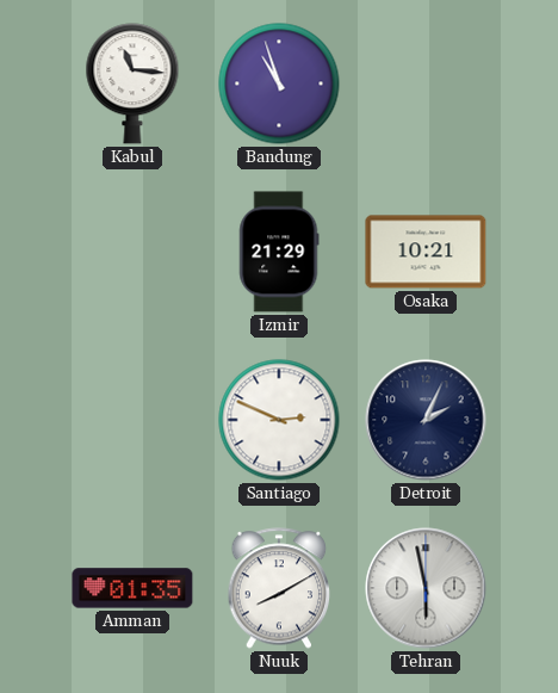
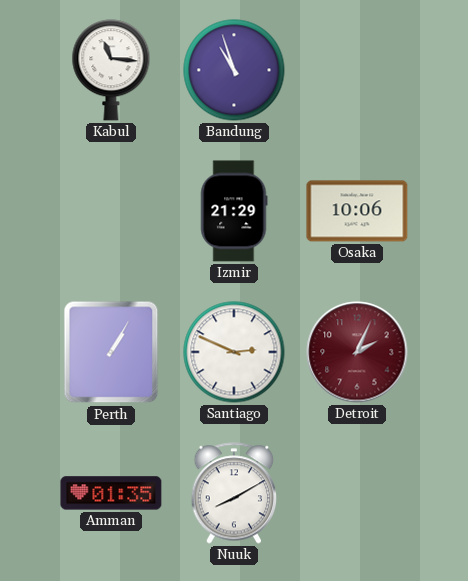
Osaka: 10:21 -> 10:06
Perth: none -> 1:05
Detroit dial: navy -> burgundy
Tehran: 5:58 -> none
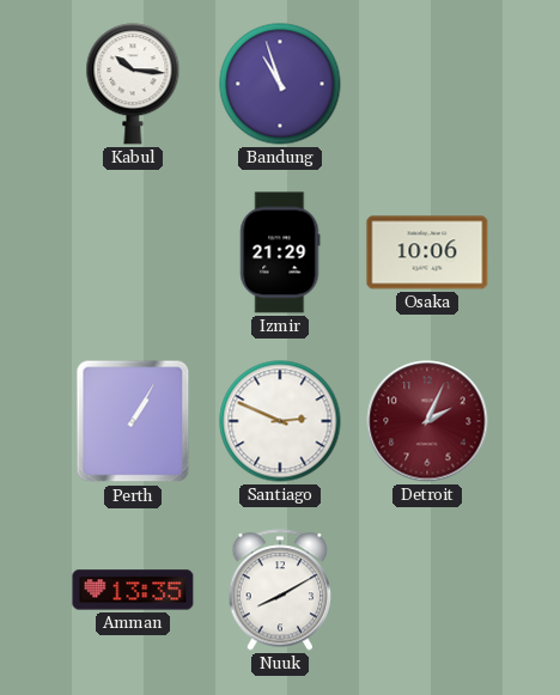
Kabul: 11:16 -> 10:16
Amman: 01:35 -> 13:35
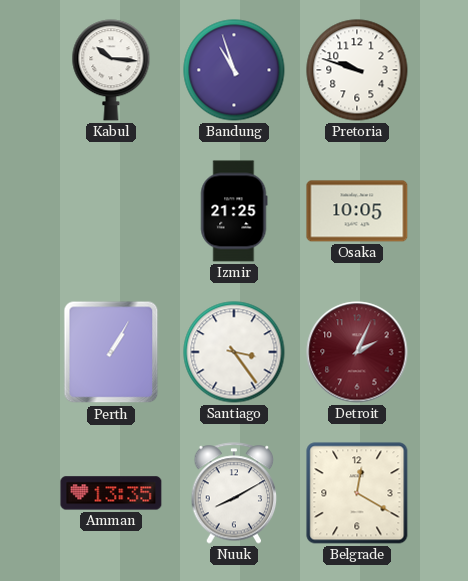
Pretoria: none -> 9:48
Izmir: 21:29 -> 21:25
Osaka: 10:06 -> 10:05
Santiago: 2:49 -> 3:24
Belgrade: none -> 12:20
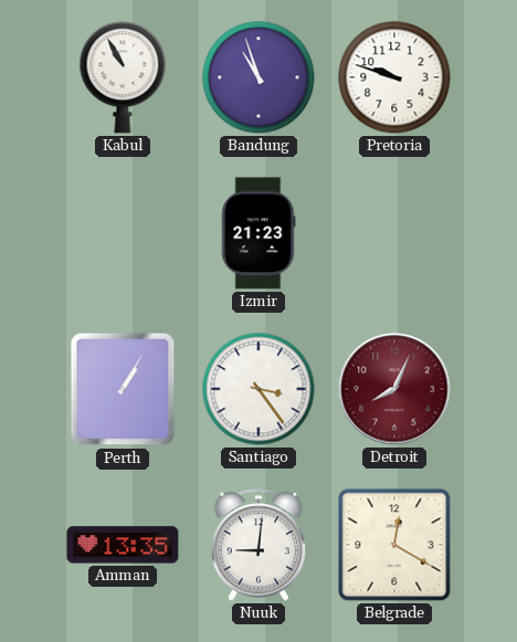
Kabul: 10:16 -> 10:55
Izmir: 21:25 -> 21:23
Osaka: 10:05 -> none
Detroit: 2:04 -> 8:04
Nuuk: 8:10 -> 9:01
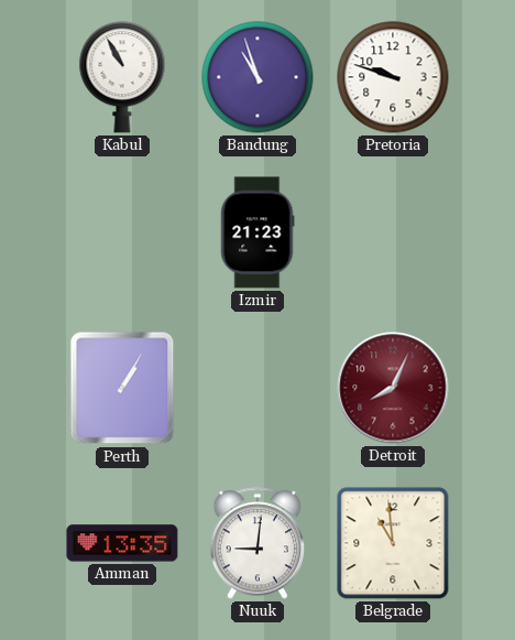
Santiago: 3:24 -> none
Belgrade: 12:20 -> 10:59
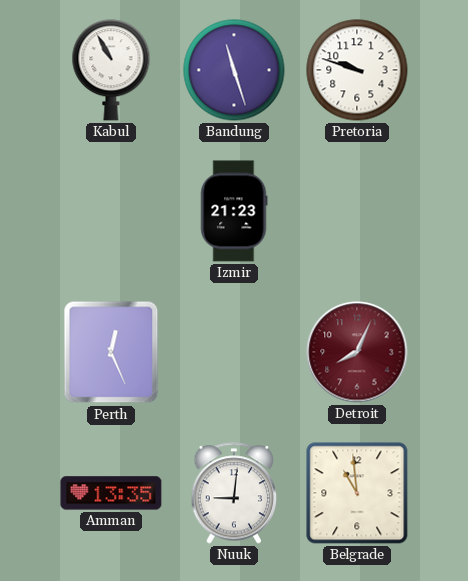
Bandung: 10:57 -> 11:27
Perth: 1:05 -> 12:26
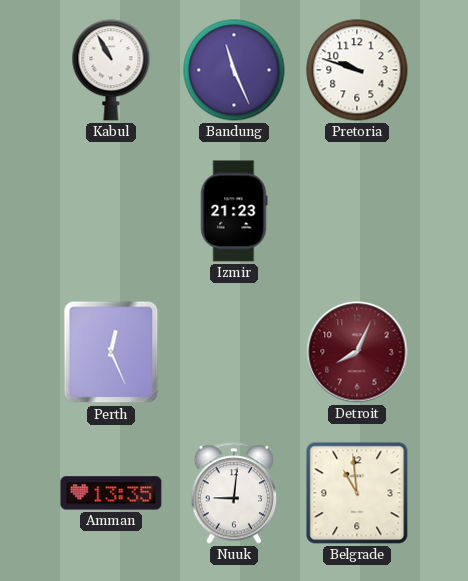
Bandung: 11:27 -> 11:26
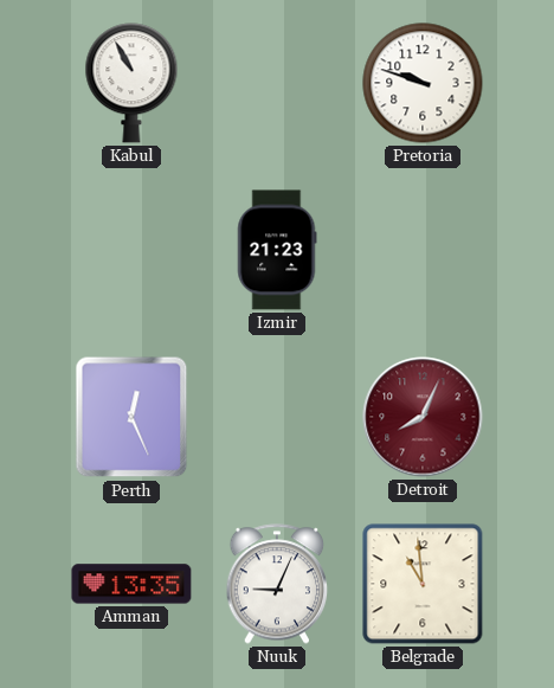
Bandung: 11:26 -> none
Nuuk: 9:01 -> 9:04
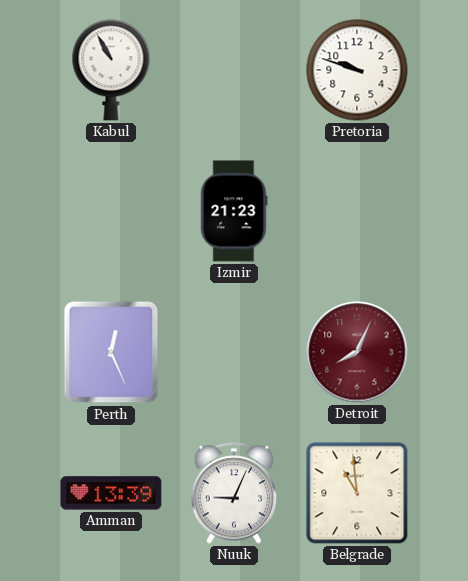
Amman: 13:35 -> 13:39
